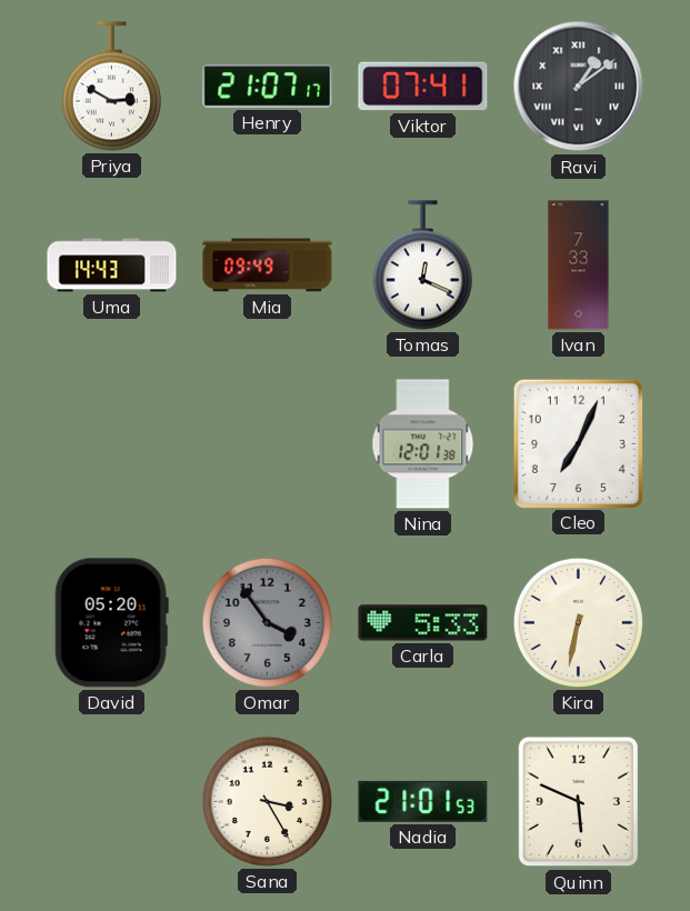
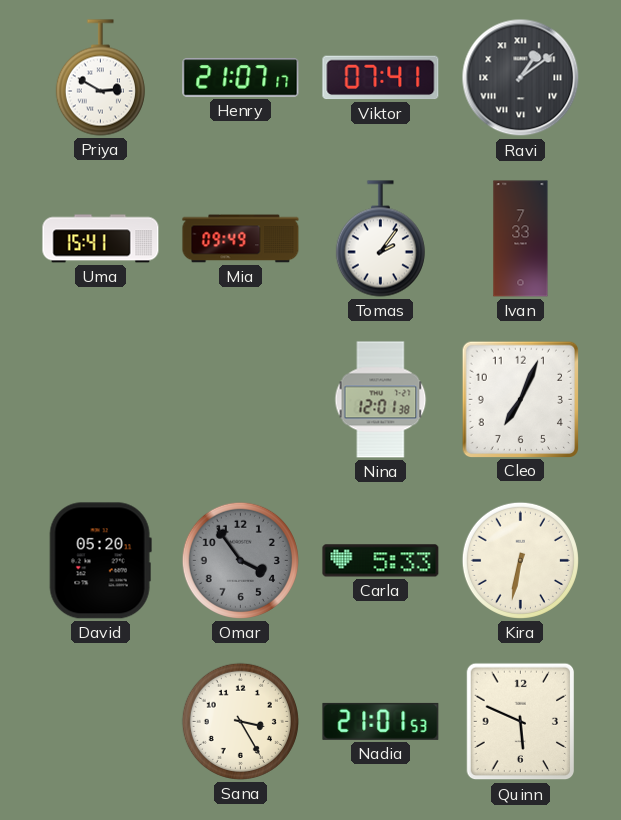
Uma: 14:43 -> 15:41
Tomas: 12:19 -> 2:06
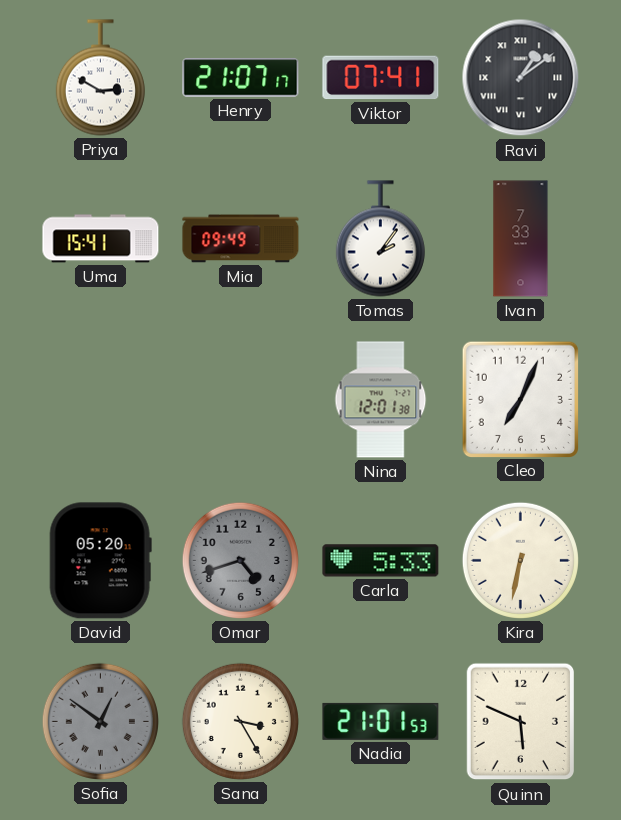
Omar: 3:54 -> 4:42
Sofia: none -> 12:51
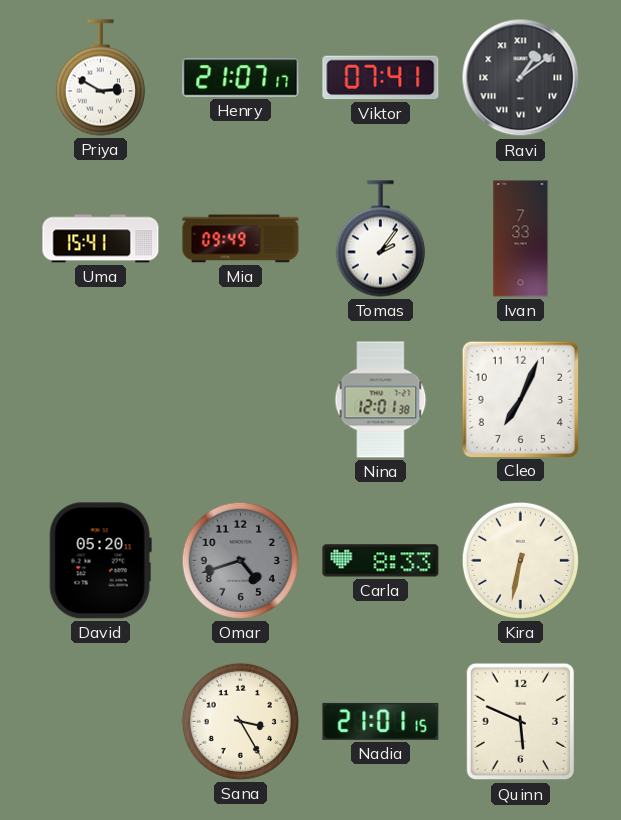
Carla: 5:33 -> 8:33
Sofia: 12:51 -> none
Nadia: 21:01:53 -> 21:01:15
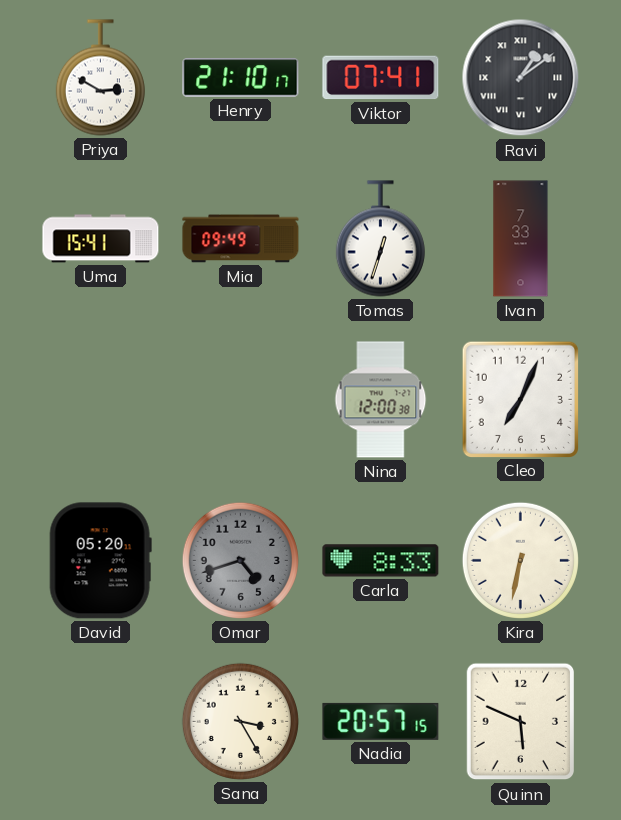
Henry: 21:07 -> 21:10
Tomas: 2:06 -> 12:33
Nina: 12:01 -> 12:00
Nadia: 21:01 -> 20:57
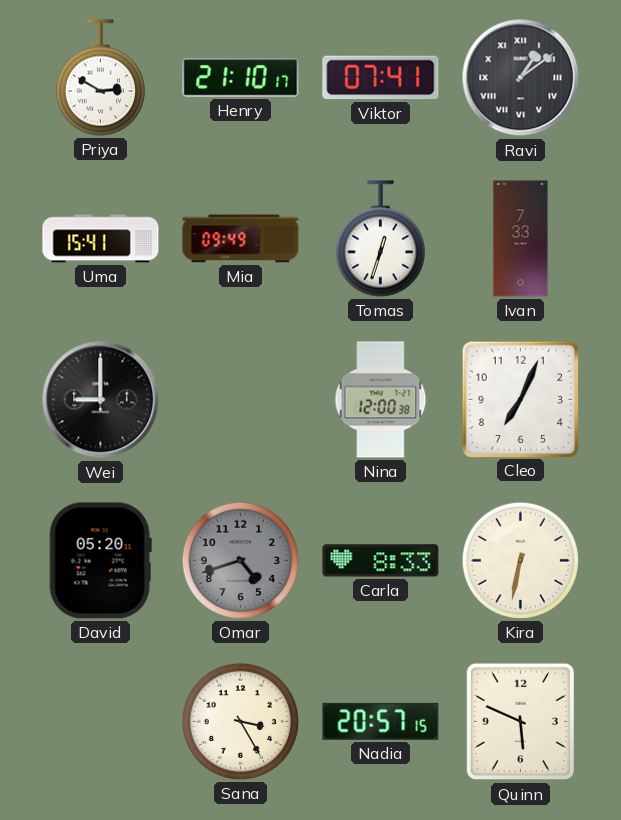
Wei: none -> 9:00
